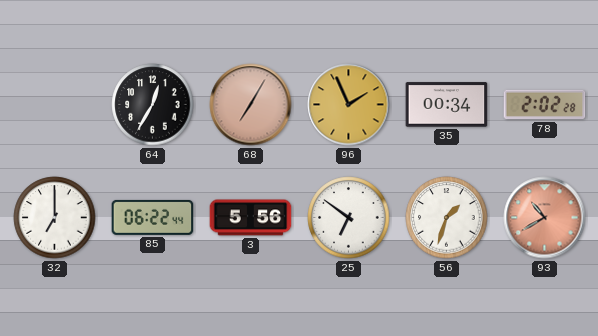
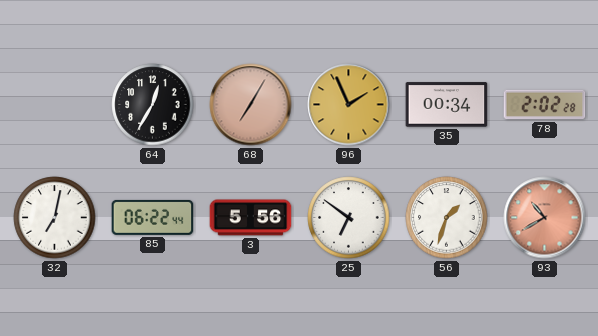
32: 7:00 -> 7:02
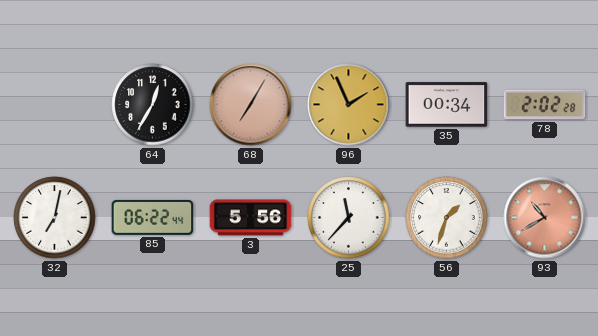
25: 6:51 -> 11:37
